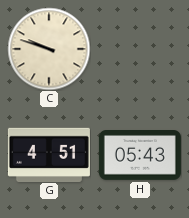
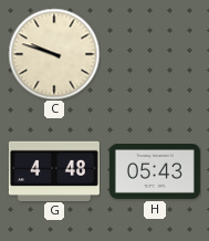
G: 4:51 -> 4:48
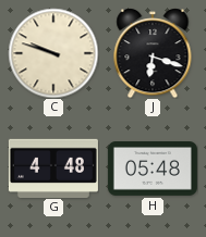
J: none -> 6:18
H: 05:43 -> 05:48
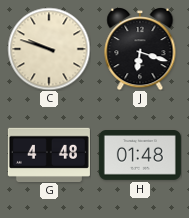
H: 05:48 -> 01:48
